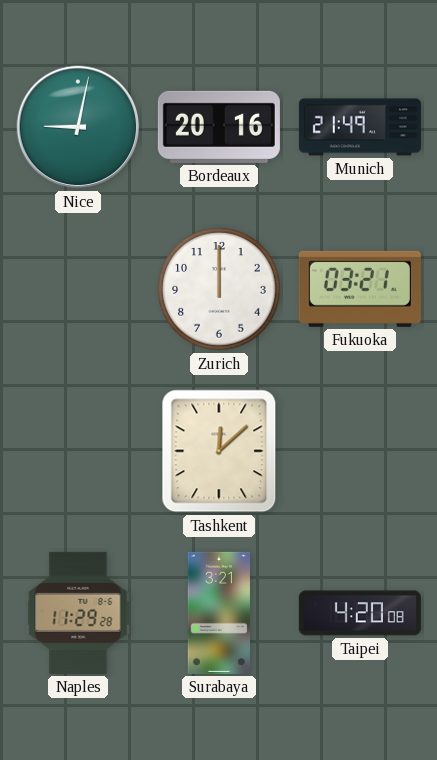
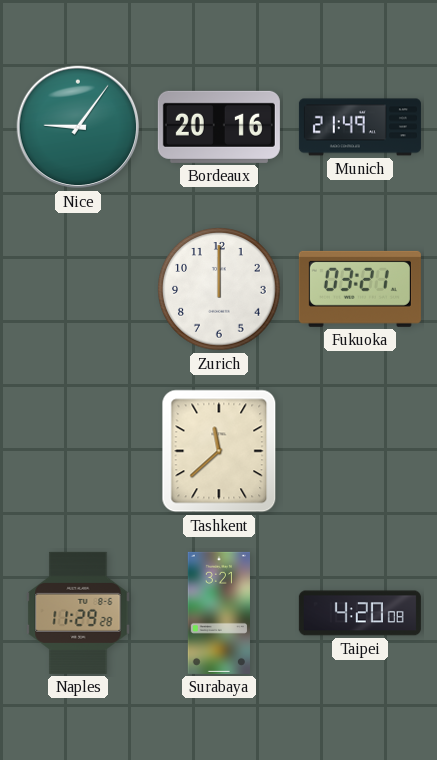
Nice: 9:02 -> 9:06
Tashkent: 12:08 -> 11:38
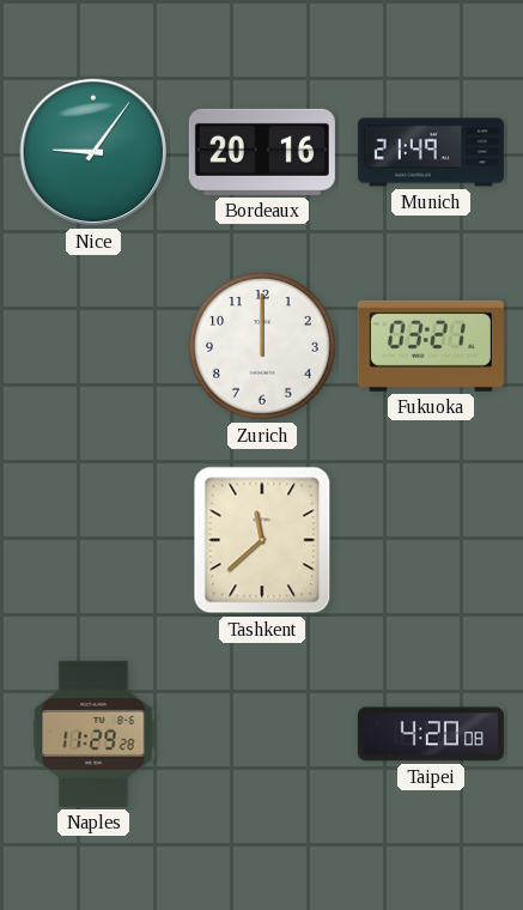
Surabaya: 3:21 -> none
